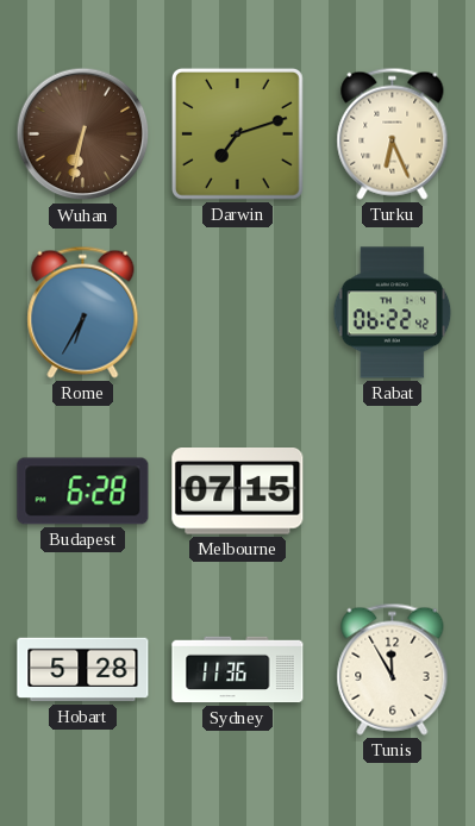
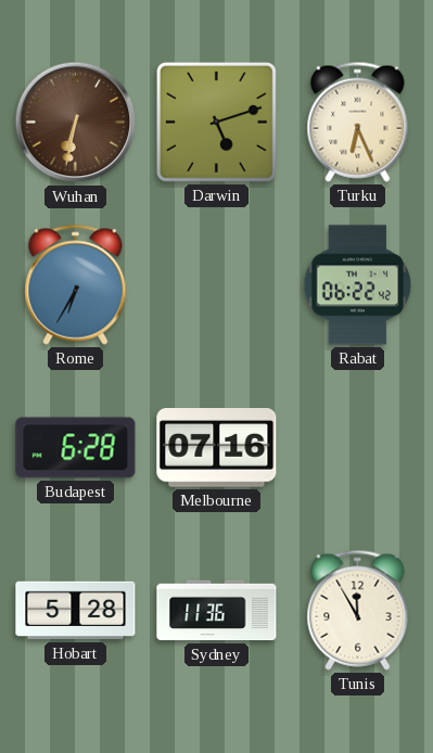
Darwin: 7:12 -> 5:12
Melbourne: 07:15 -> 07:16
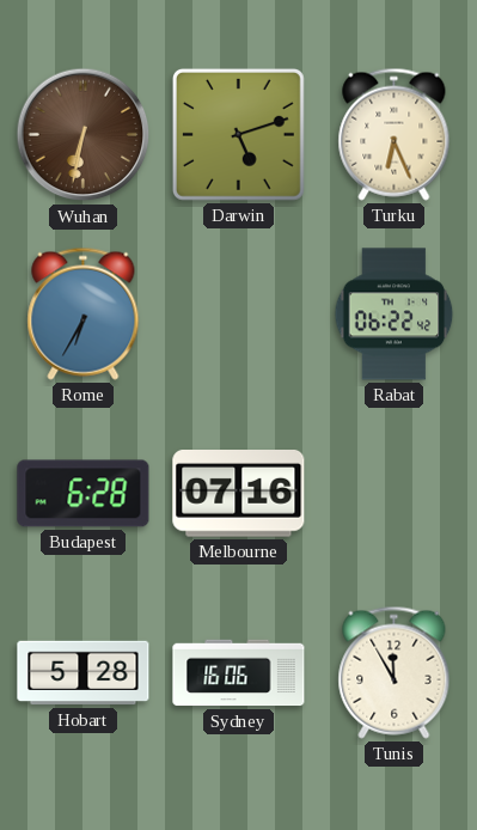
Sydney: 11:36 -> 16:06
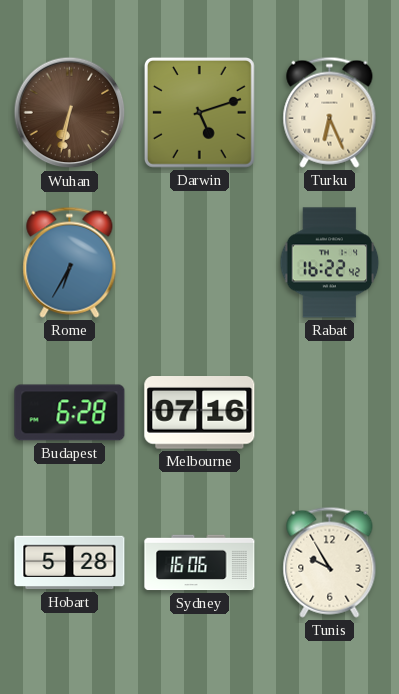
Rabat: 06:22 -> 16:22
Tunis: 11:55 -> 9:55
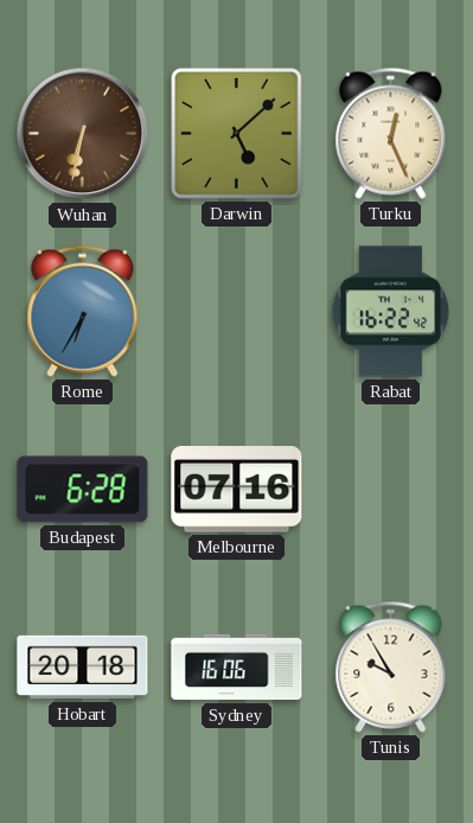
Darwin: 5:12 -> 5:08
Turku: 6:26 -> 12:26
Hobart: 5:28 -> 20:18
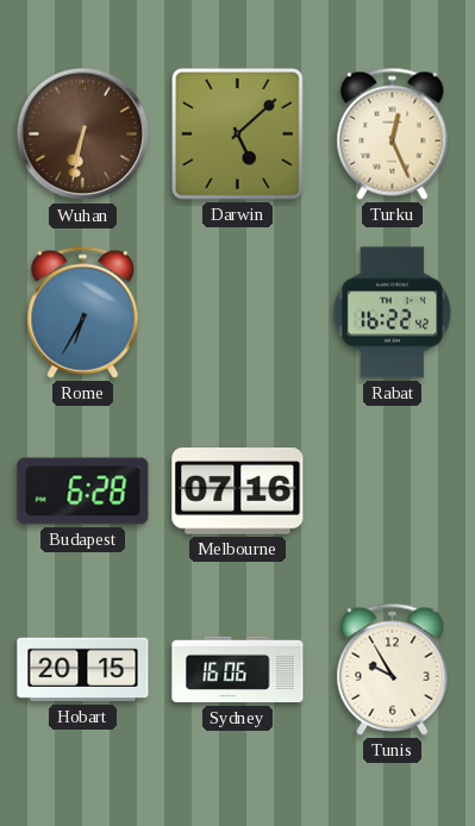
Hobart: 20:18 -> 20:15
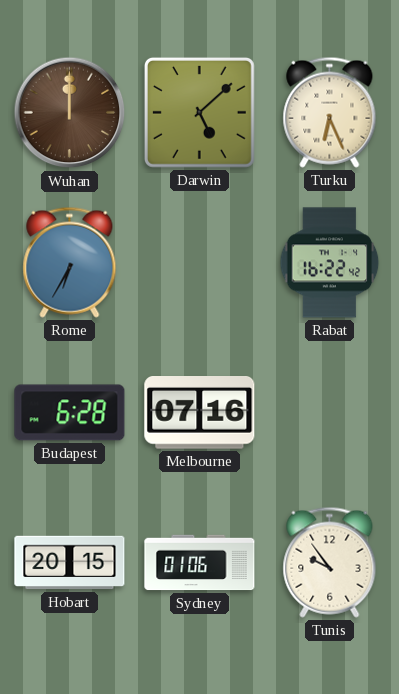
Wuhan: 6:32 -> 12:00
Turku: 12:26 -> 6:26
Sydney: 16:06 -> 01:06
Tunis: 9:55 -> 9:54
